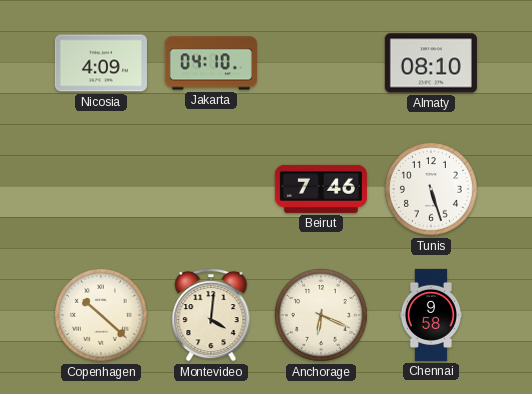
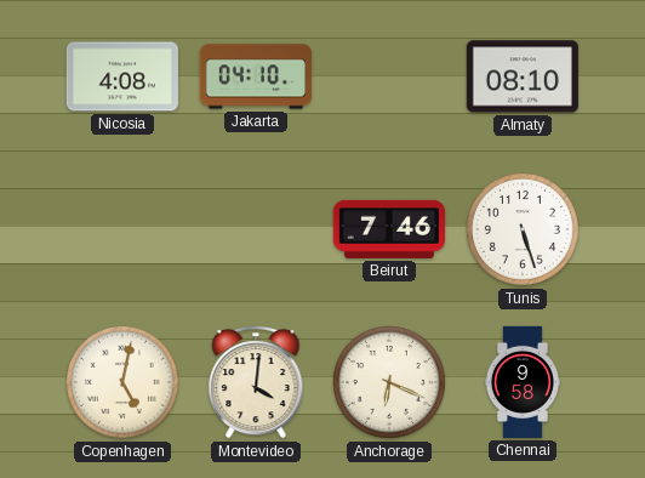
Nicosia: 4:09 -> 4:08
Copenhagen: 10:22 -> 5:02
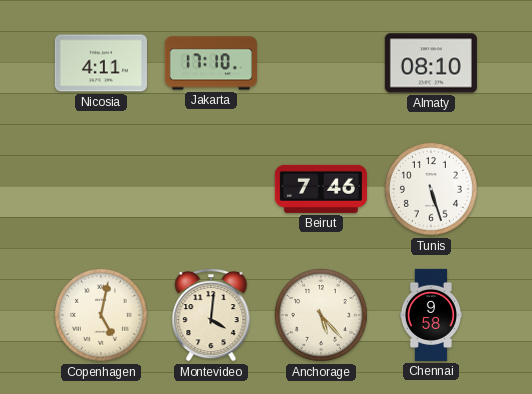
Nicosia: 4:08 -> 4:11
Jakarta: 04:10 -> 17:10
Anchorage: 6:19 -> 5:23
